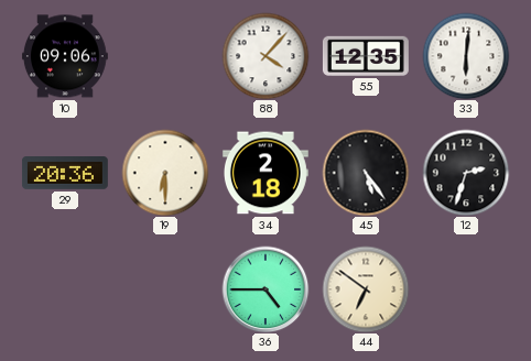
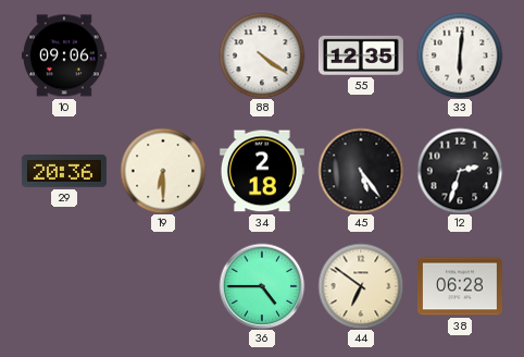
88: 4:07 -> 4:21
38: none -> 06:28
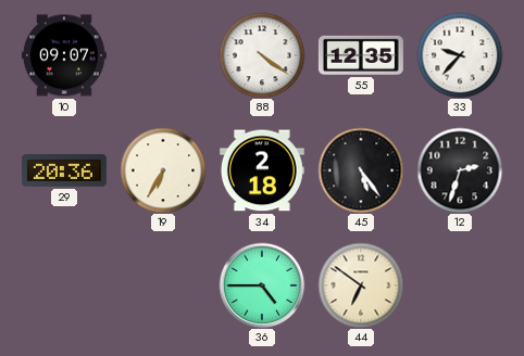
10: 09:06 -> 09:07
33: 6:01 -> 9:37
19: 6:30 -> 6:35
38: 06:28 -> none
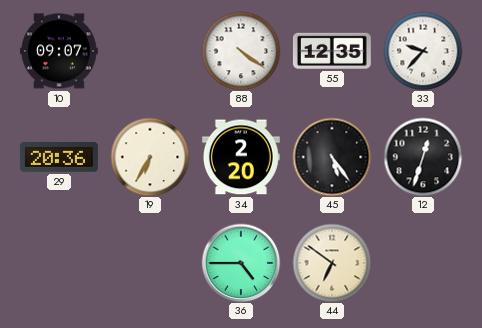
34: 2:18 -> 2:20
12: 2:33 -> 12:33
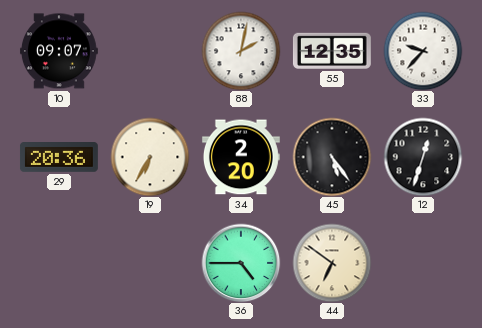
88: 4:21 -> 2:02
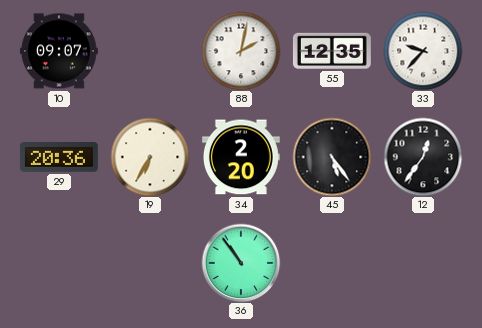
12: 12:33 -> 12:36
36: 4:45 -> 10:54
44: 6:51 -> none
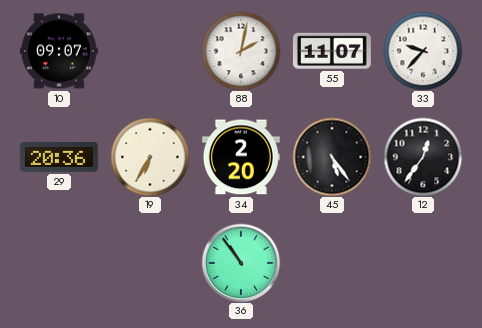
55: 12:35 -> 11:07
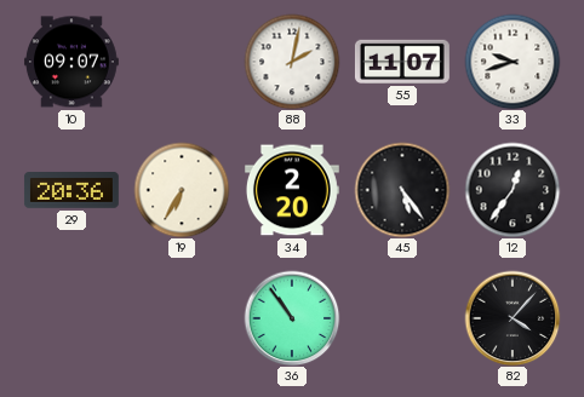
33: 9:37 -> 9:42
82: none -> 4:07
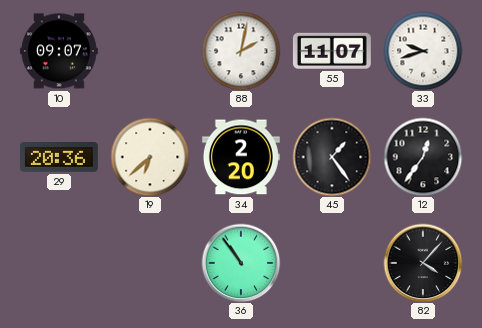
19: 6:35 -> 6:38
45: 5:24 -> 1:24
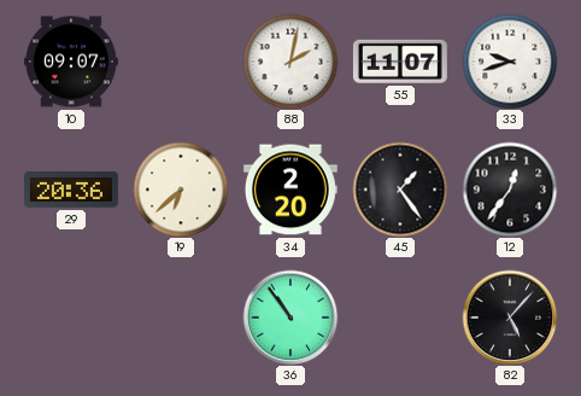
82: 4:07 -> 5:07
